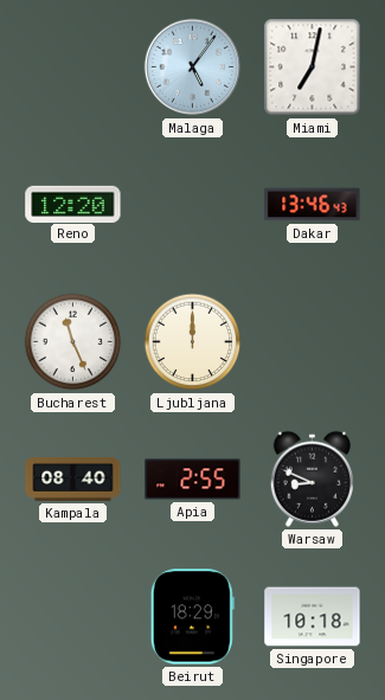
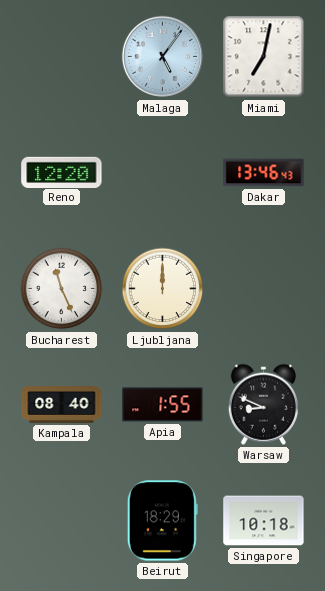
Apia: 2:55 -> 1:55
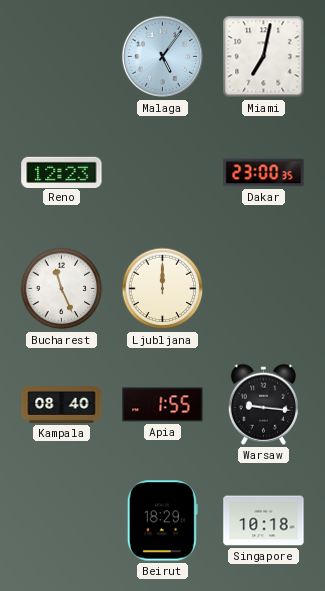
Reno: 12:20 -> 12:23
Dakar: 13:46 -> 23:00
Warsaw: 8:49 -> 9:16
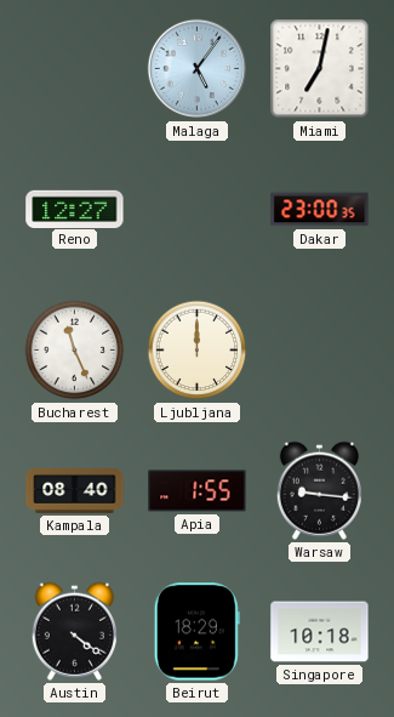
Reno: 12:23 -> 12:27
Austin: none -> 4:21
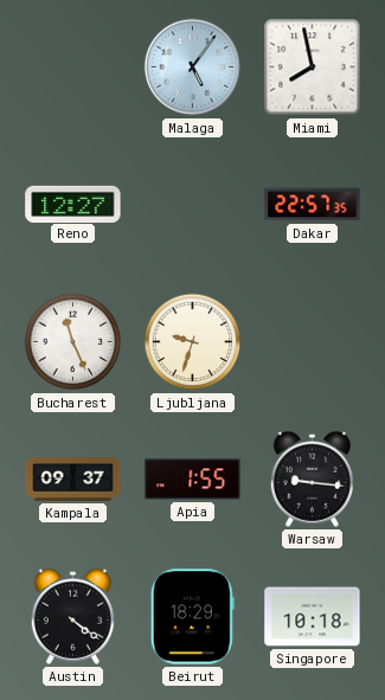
Miami: 7:02 -> 7:58
Dakar: 23:00 -> 22:57
Ljubljana: 12:00 -> 9:33
Kampala: 08:40 -> 09:37
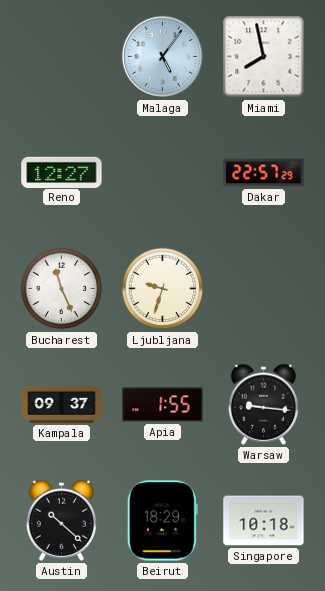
Dakar: 22:57:35 -> 22:57:29
Austin: 4:21 -> 10:22
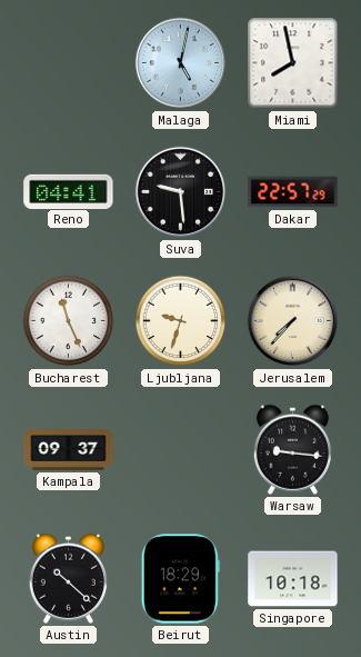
Malaga: 5:06 -> 5:02
Reno: 12:27 -> 04:41
Suva: none -> 9:29
Jerusalem: none -> 7:37
Apia: 1:55 -> none
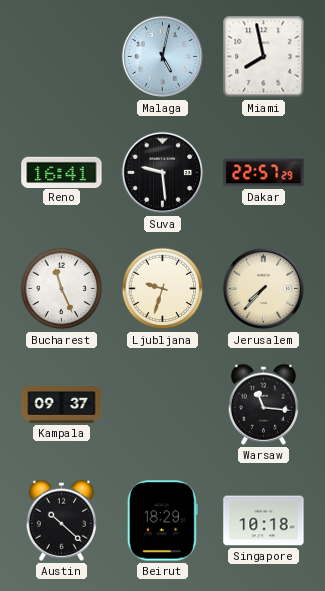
Reno: 04:41 -> 16:41
Warsaw: 9:16 -> 11:16
